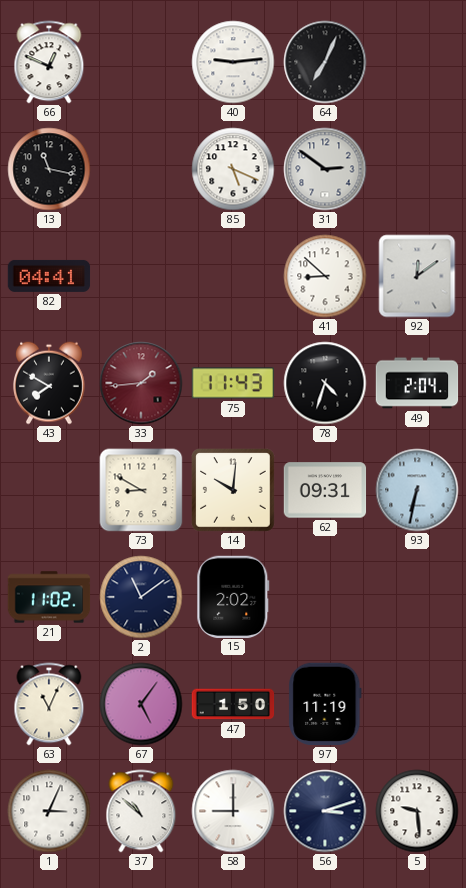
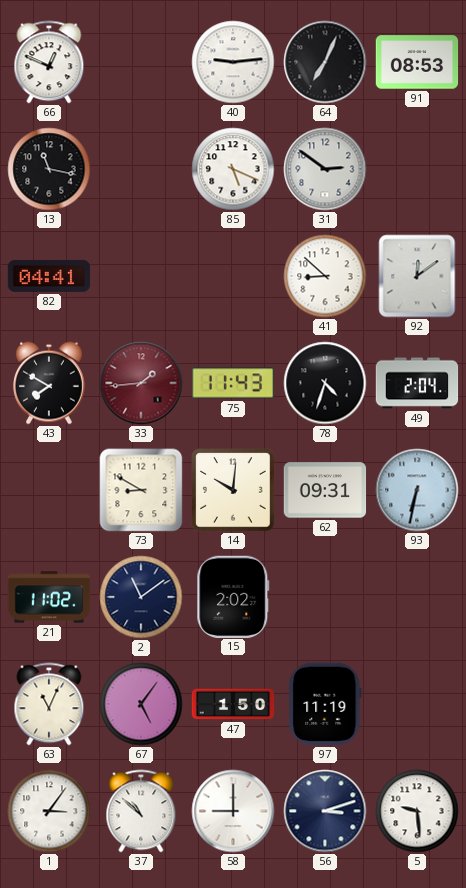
91: none -> 08:53
1: 3:04 -> 3:06
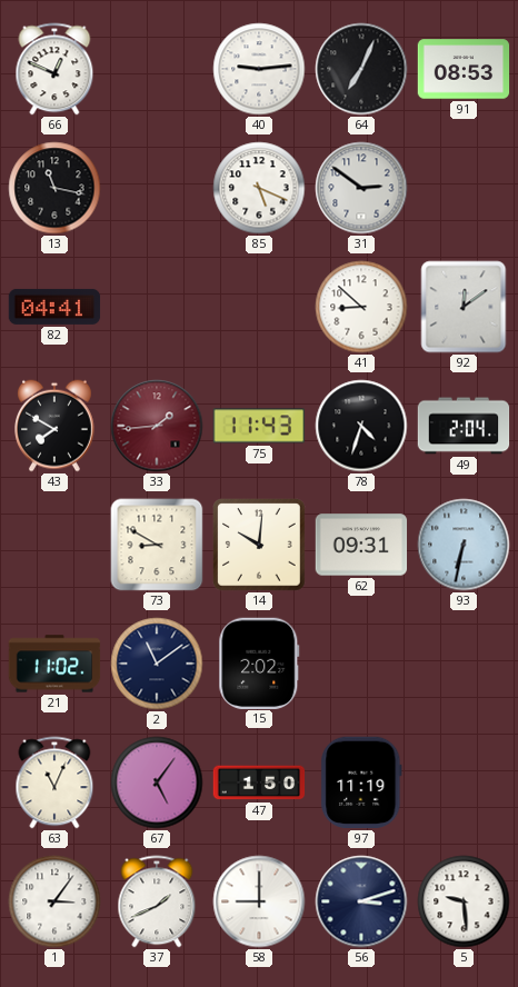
37: 10:52 -> 1:41
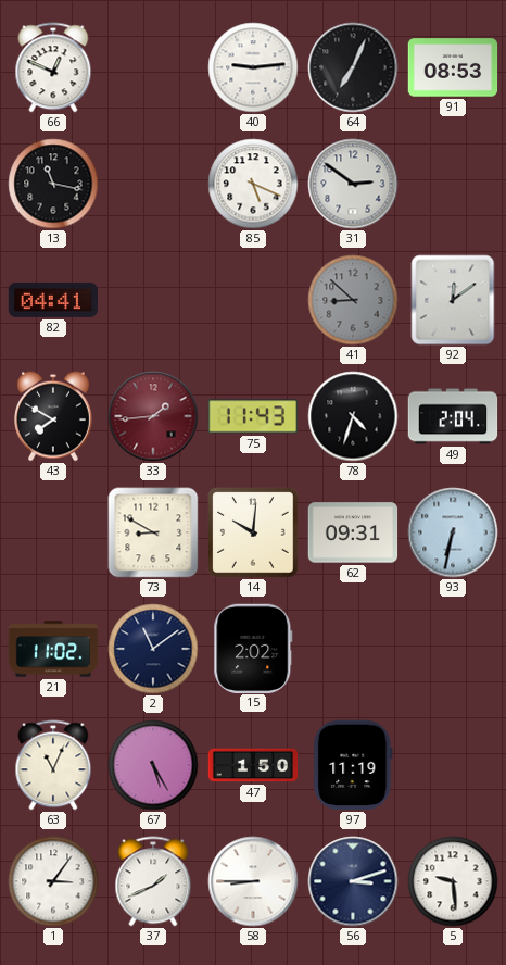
41 dial: white -> grey
67: 5:06 -> 5:25
58: 9:00 -> 8:45
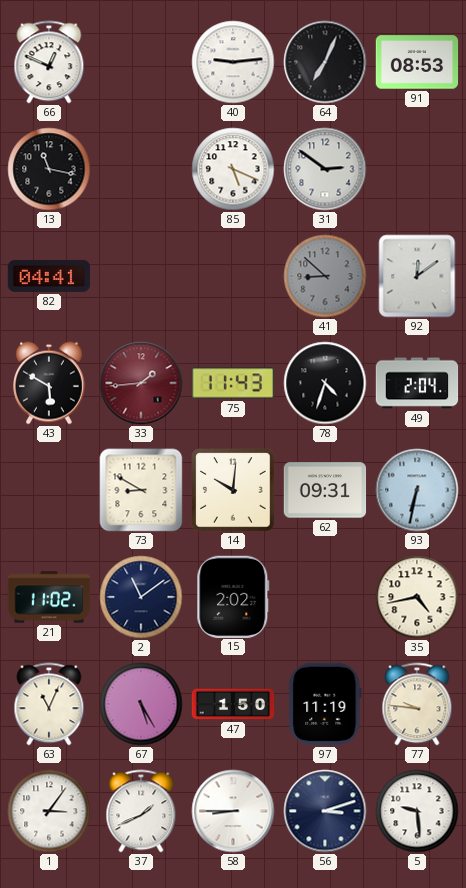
43: 7:50 -> 5:50
35: none -> 4:43
77: none -> 9:46
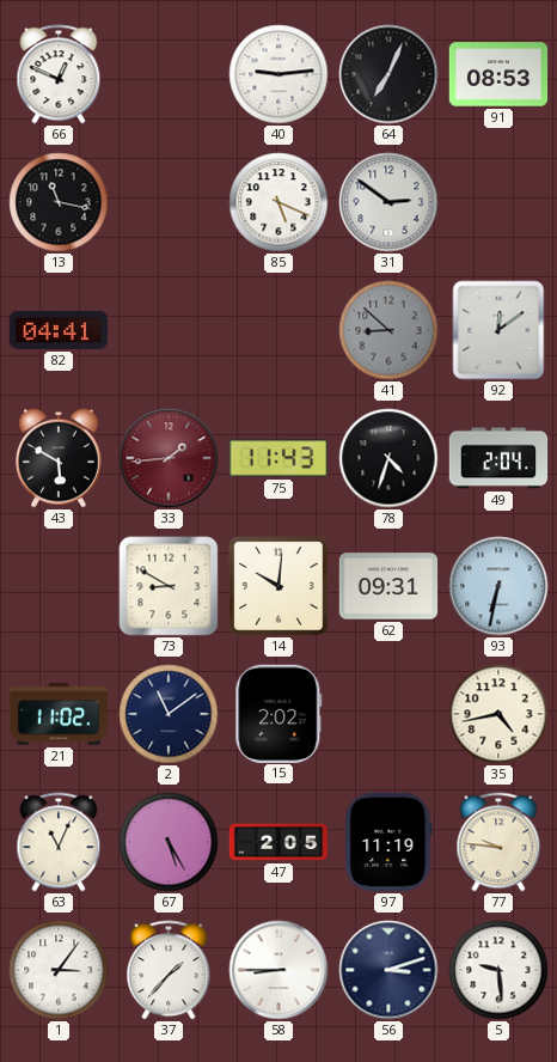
47: 1:50 -> 2:05
37: 1:41 -> 1:37
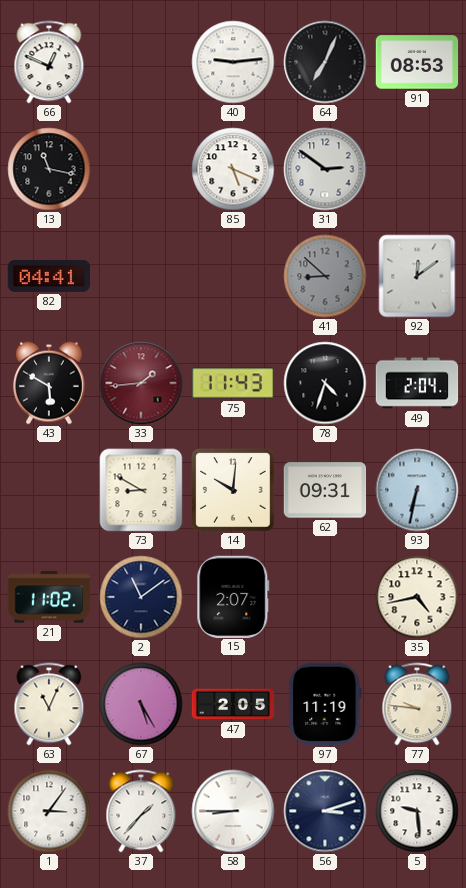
15: 2:02 -> 2:07
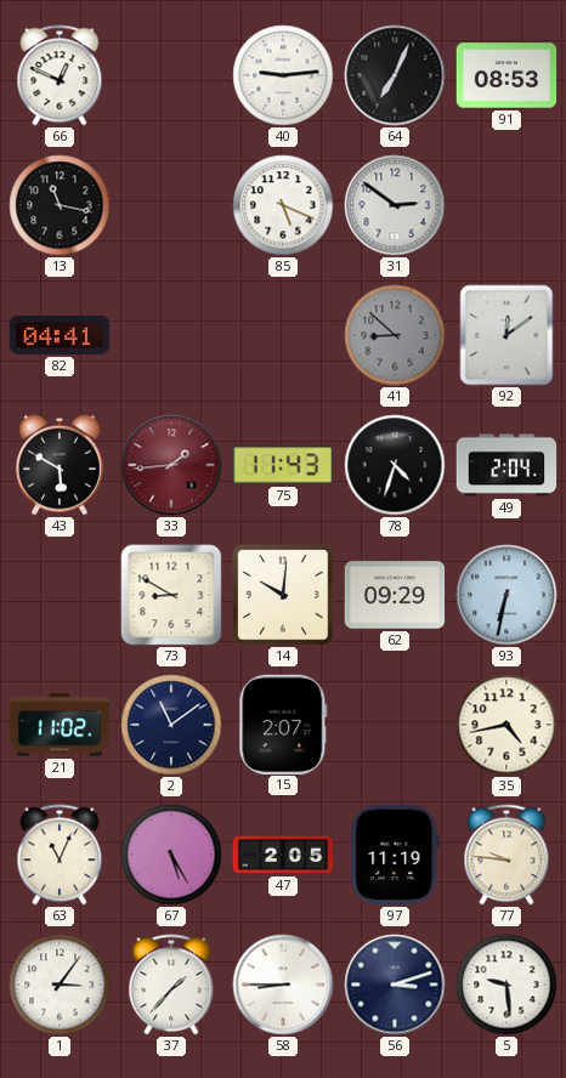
62: 09:31 -> 09:29
